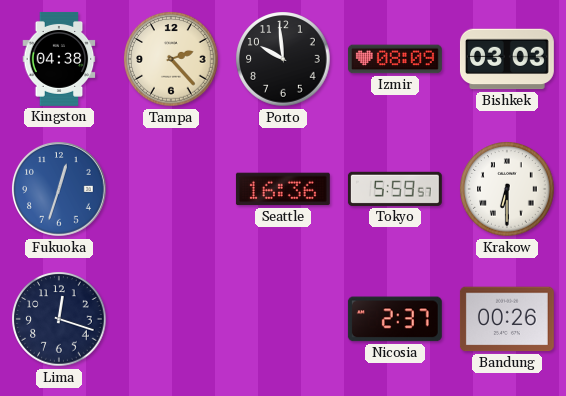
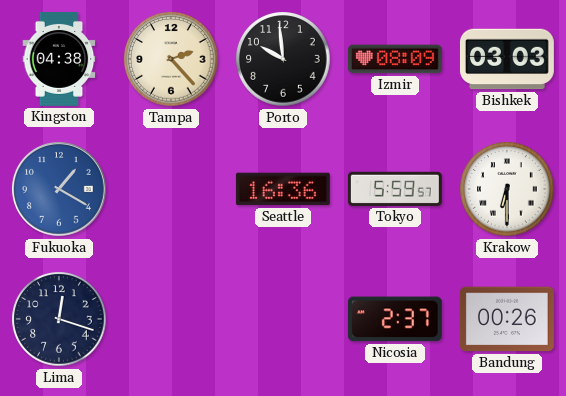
Fukuoka: 12:33 -> 1:20
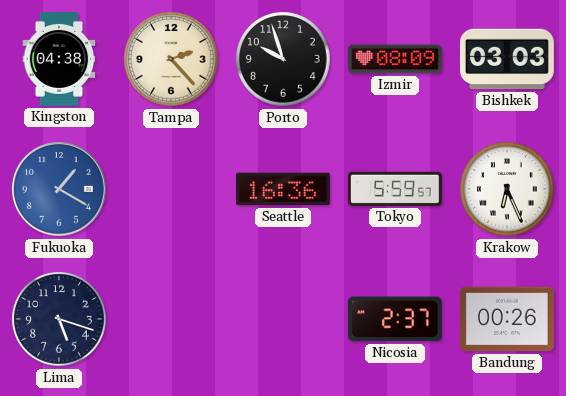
Porto: 9:59 -> 9:57
Krakow: 6:30 -> 6:26
Lima: 12:18 -> 5:18
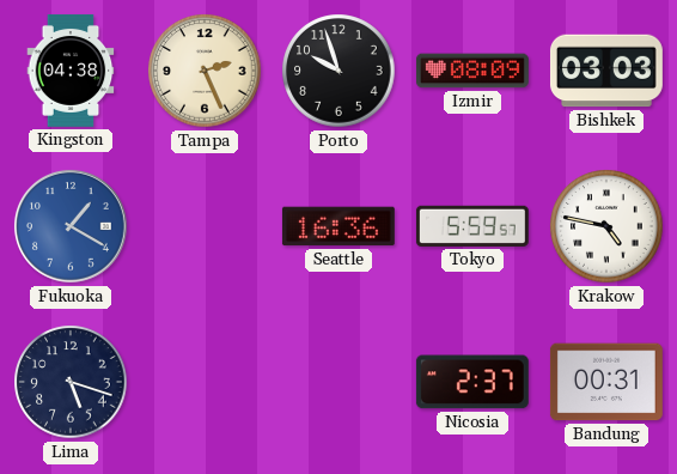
Tampa: 2:23 -> 2:26
Krakow: 6:26 -> 4:47
Bandung: 00:26 -> 00:31
